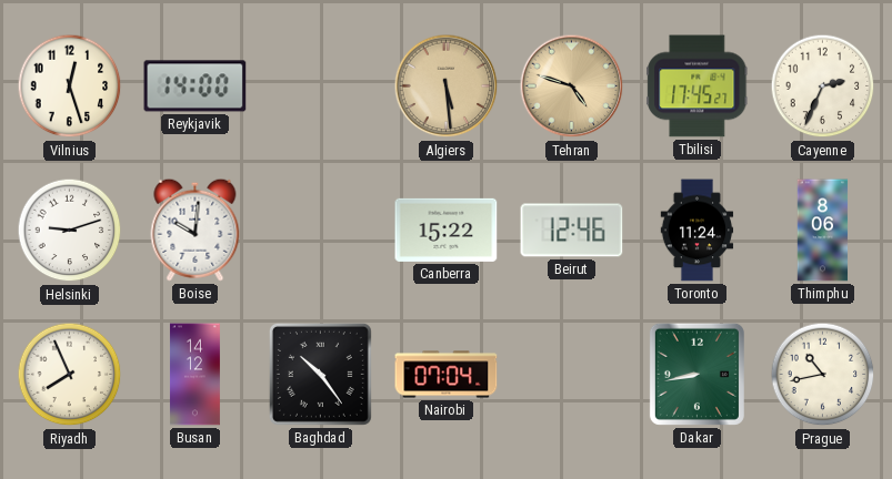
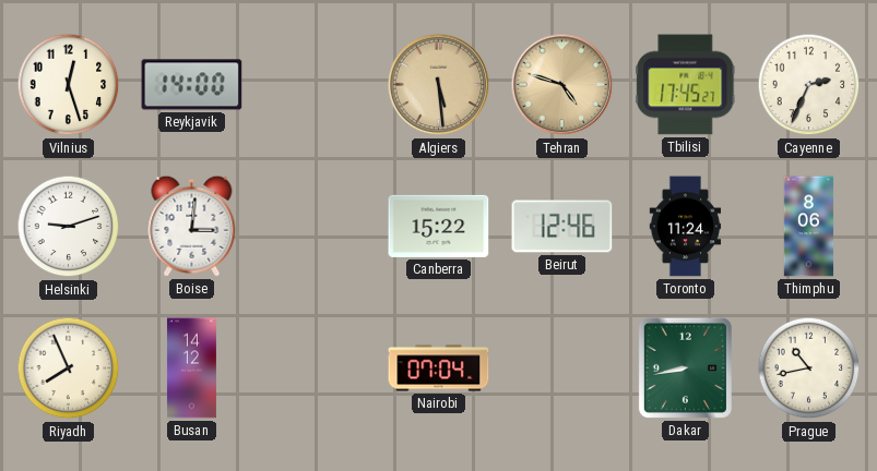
Boise: 10:01 -> 3:01
Baghdad: 10:24 -> none
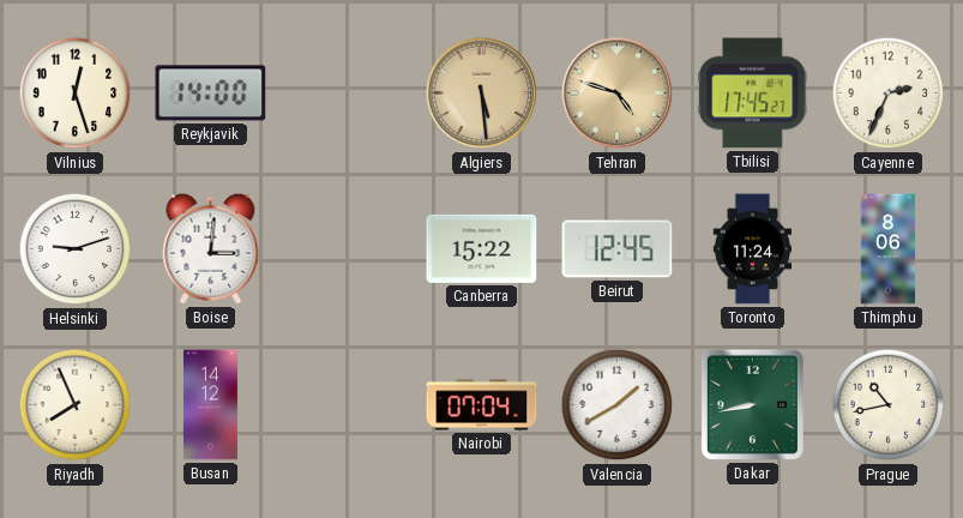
Beirut: 12:46 -> 12:45
Valencia: none -> 1:40
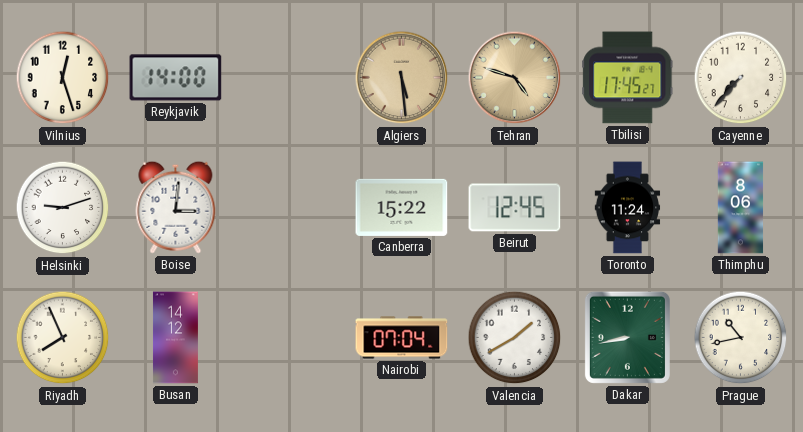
Cayenne: 2:34 -> 7:37
